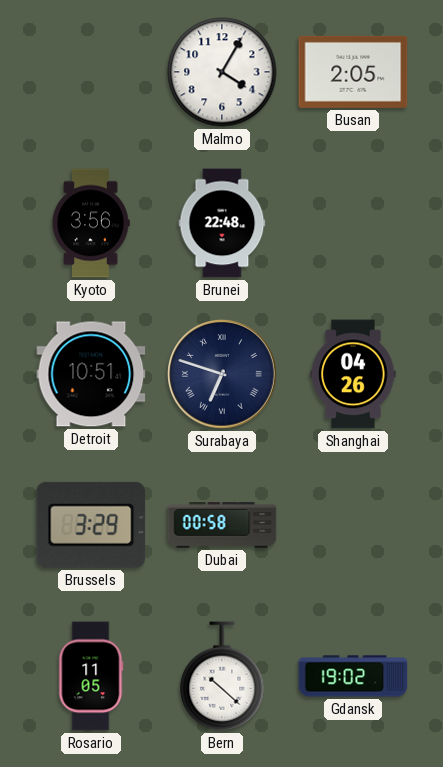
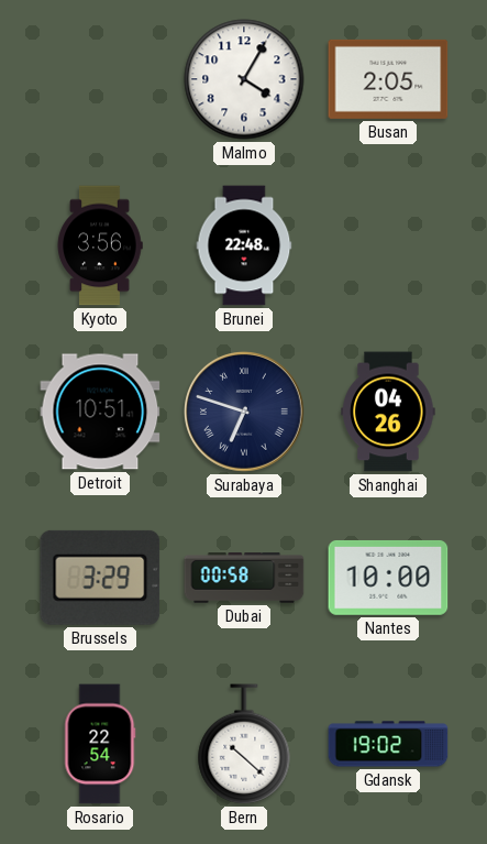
Nantes: none -> 10:00
Rosario: 11:05 -> 22:54
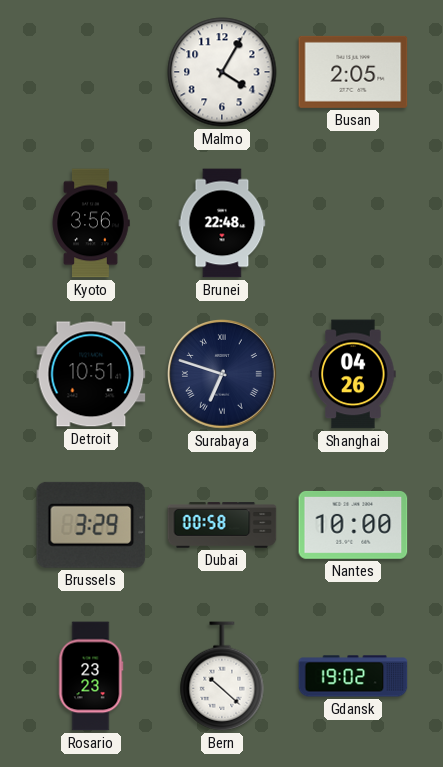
Rosario: 22:54 -> 23:23
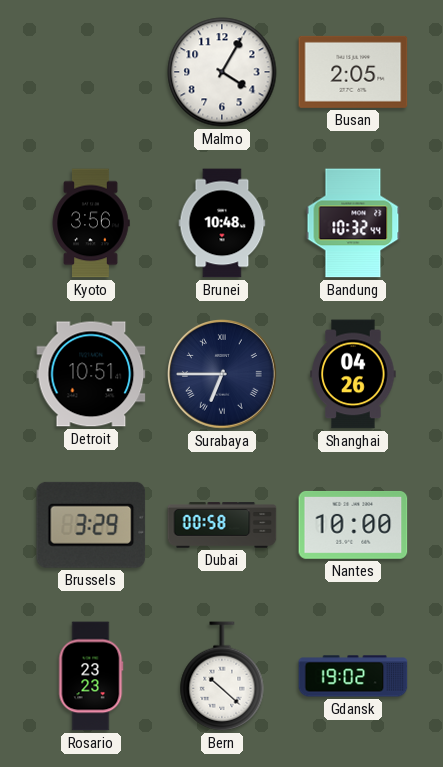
Brunei: 22:48 -> 10:48
Bandung: none -> 10:32
Surabaya: 6:48 -> 6:45
